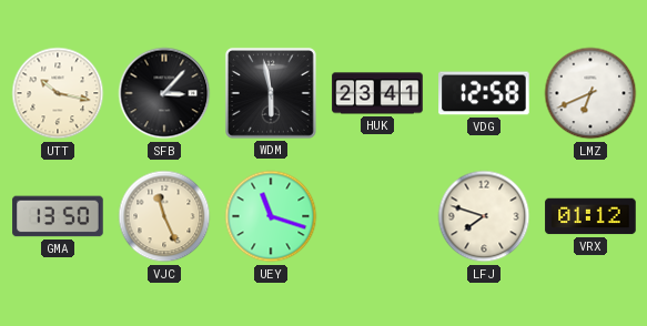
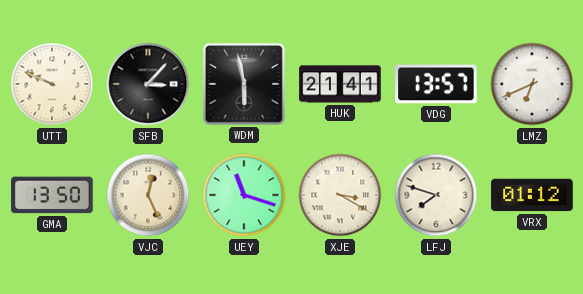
UTT: 10:17 -> 9:49
HUK: 23:41 -> 21:41
VDG: 12:58 -> 13:57
VJC: 11:26 -> 12:26
XJE: none -> 3:20
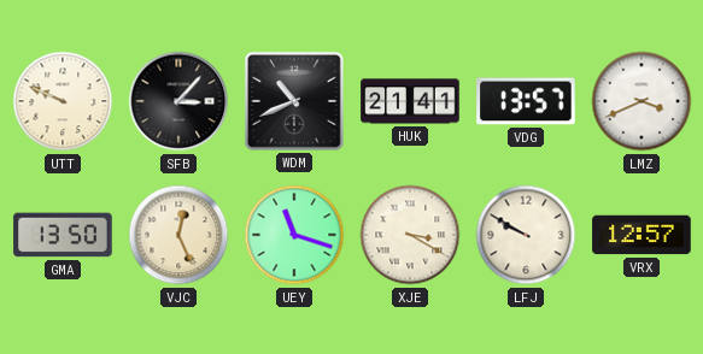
WDM: 5:58 -> 10:41
LMZ: 6:41 -> 3:41
LFJ: 7:48 -> 9:50
VRX: 01:12 -> 12:57
